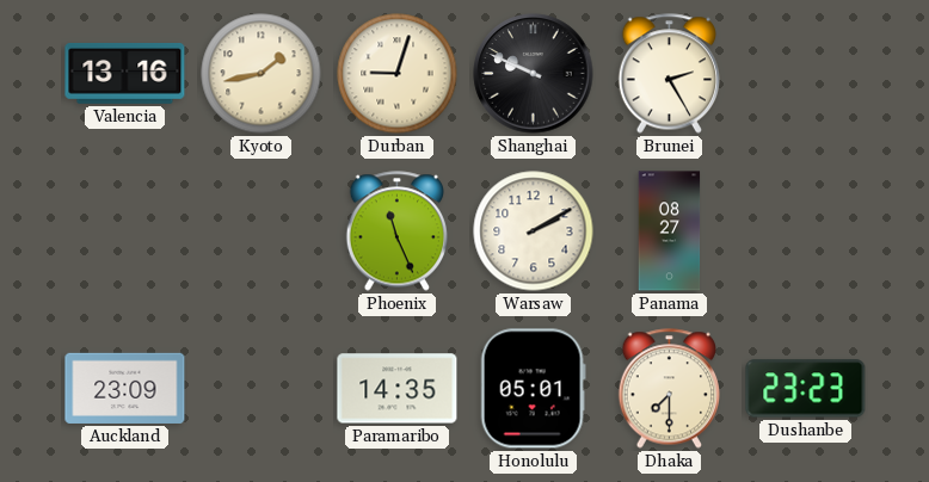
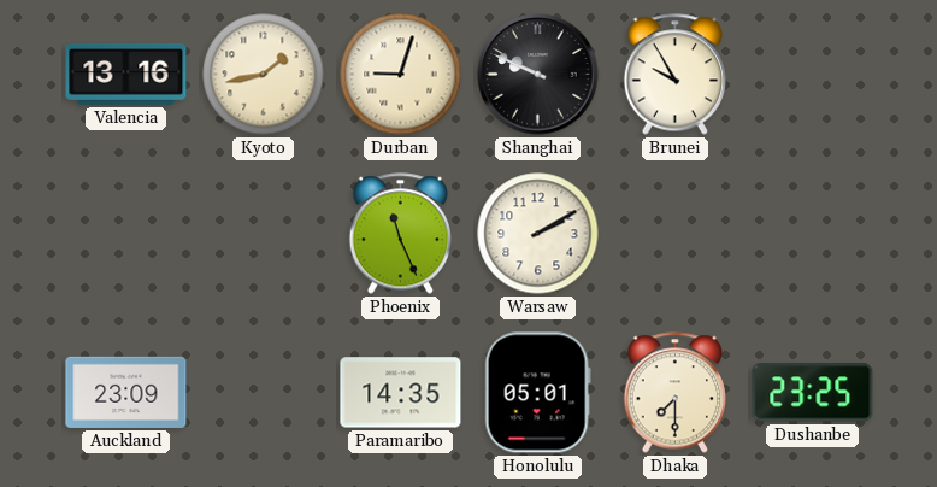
Brunei: 2:25 -> 9:55
Panama: 08:27 -> none
Dushanbe: 23:23 -> 23:25
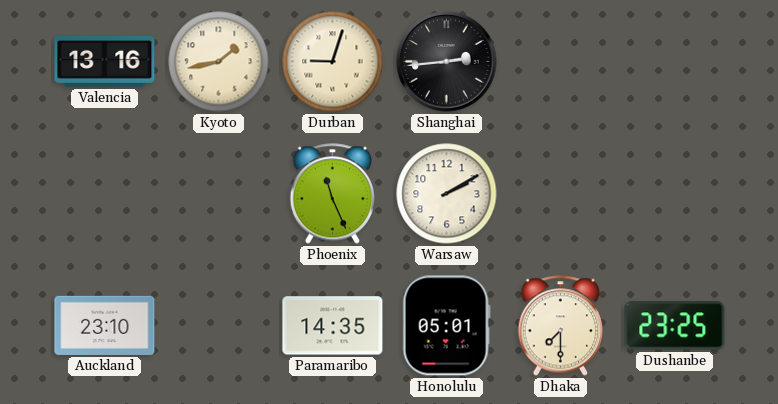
Shanghai: 9:49 -> 2:44
Brunei: 9:55 -> none
Auckland: 23:09 -> 23:10
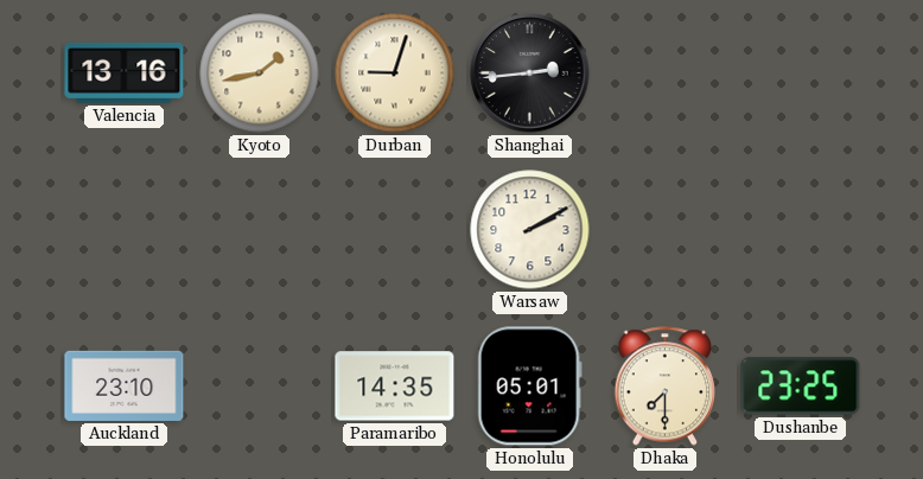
Phoenix: 11:26 -> none
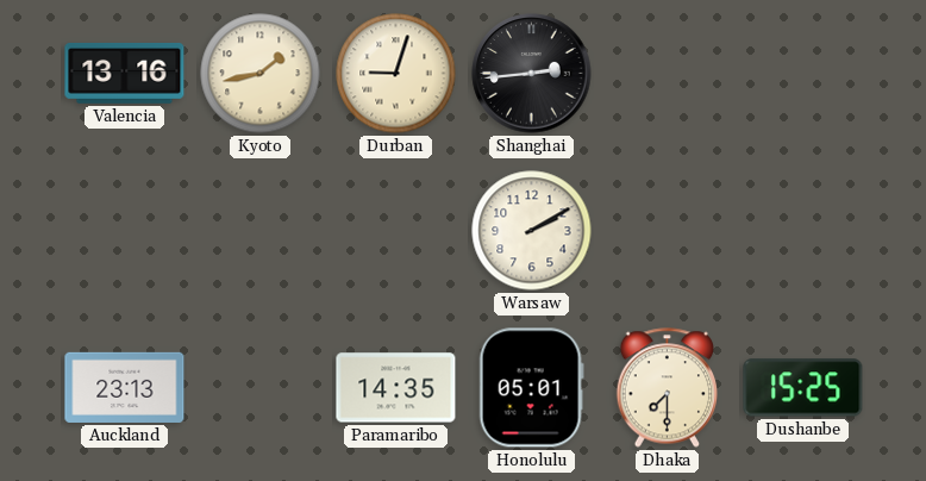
Auckland: 23:10 -> 23:13
Dushanbe: 23:25 -> 15:25
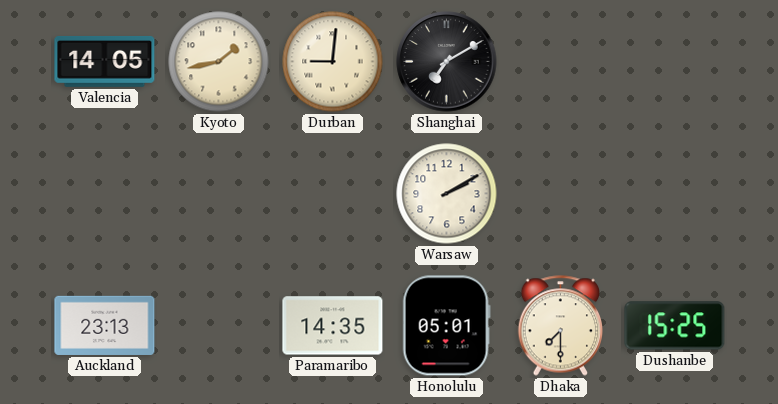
Valencia: 13:16 -> 14:05
Durban: 9:03 -> 9:01
Shanghai: 2:44 -> 7:10
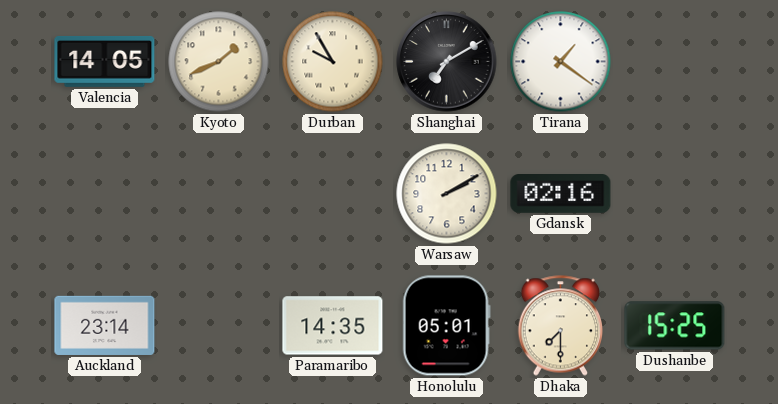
Kyoto: 1:43 -> 1:41
Durban: 9:01 -> 9:55
Tirana: none -> 1:21
Gdansk: none -> 02:16
Auckland: 23:13 -> 23:14
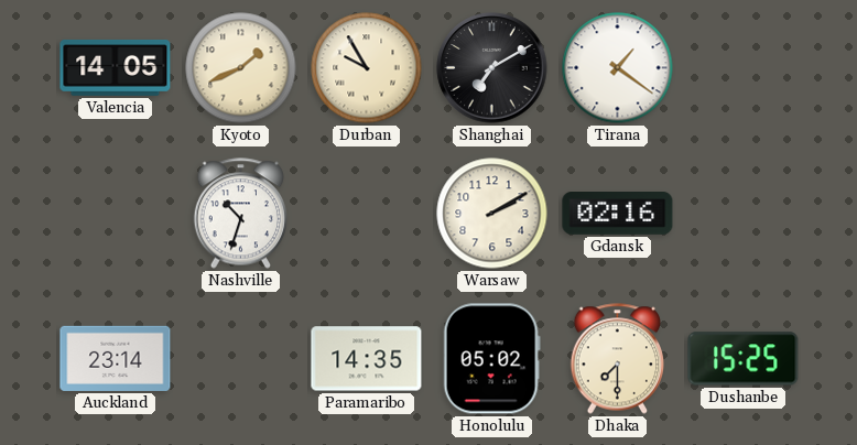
Nashville: none -> 10:33
Honolulu: 05:01 -> 05:02
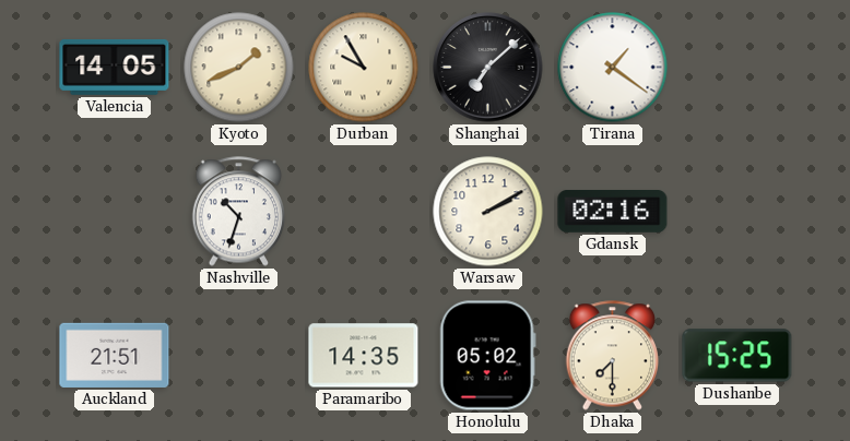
Shanghai: 7:10 -> 7:08
Auckland: 23:14 -> 21:51
